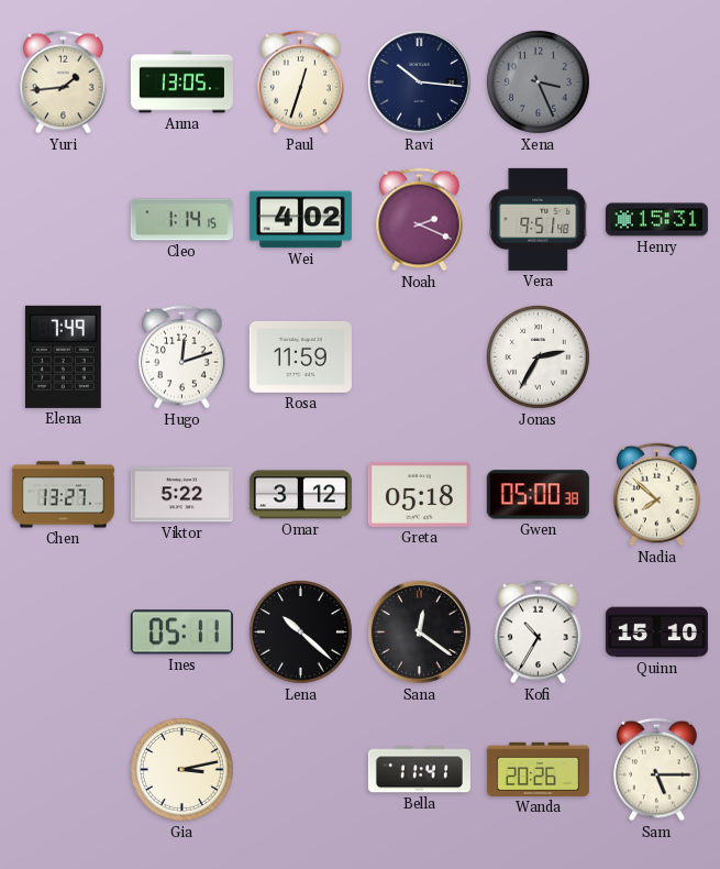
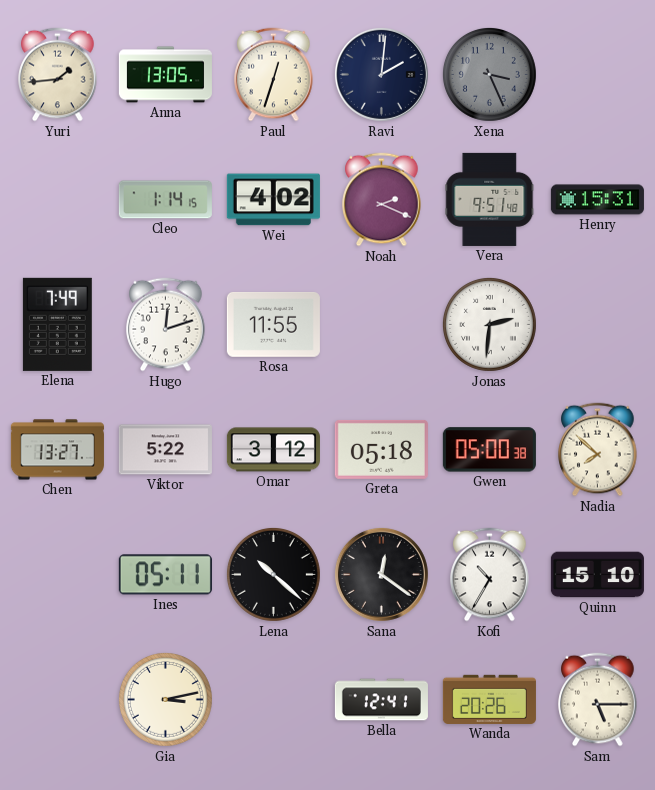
Ravi: 10:16 -> 2:01
Rosa: 11:59 -> 11:55
Jonas: 2:35 -> 2:31
Bella: 11:41 -> 12:41
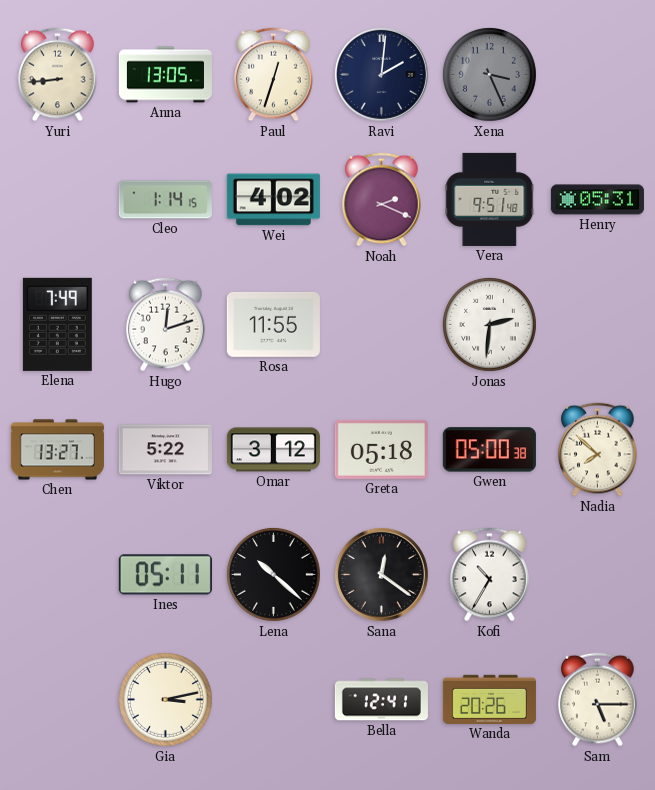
Yuri: 1:44 -> 8:44
Henry: 15:31 -> 05:31
Quinn: 15:10 -> none
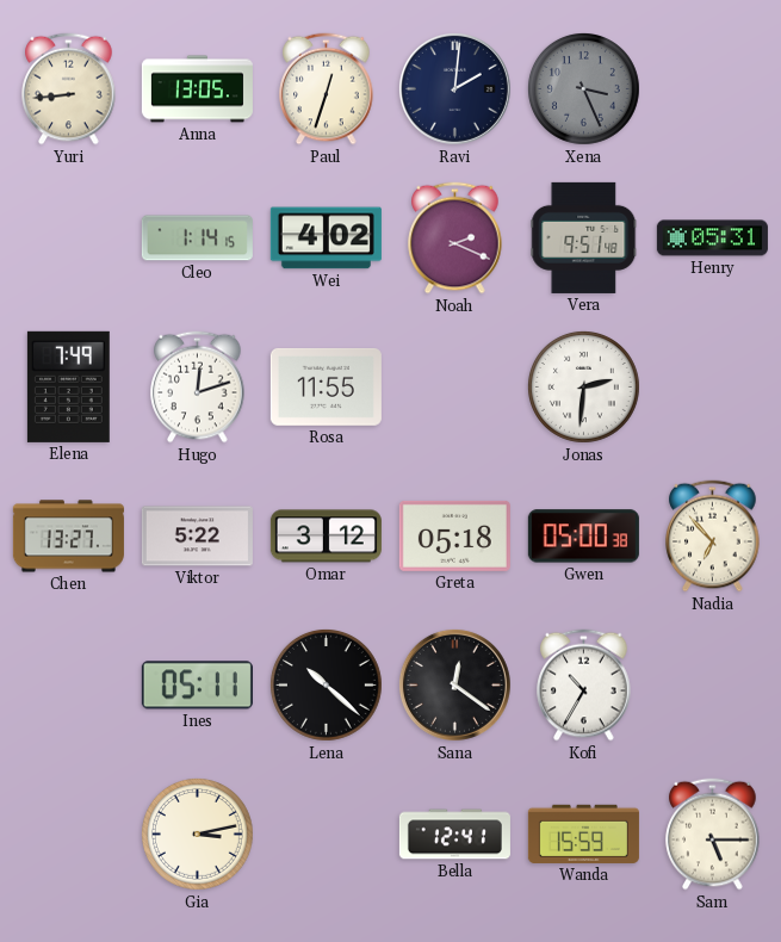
Nadia: 7:52 -> 6:53
Wanda: 20:26 -> 15:59
